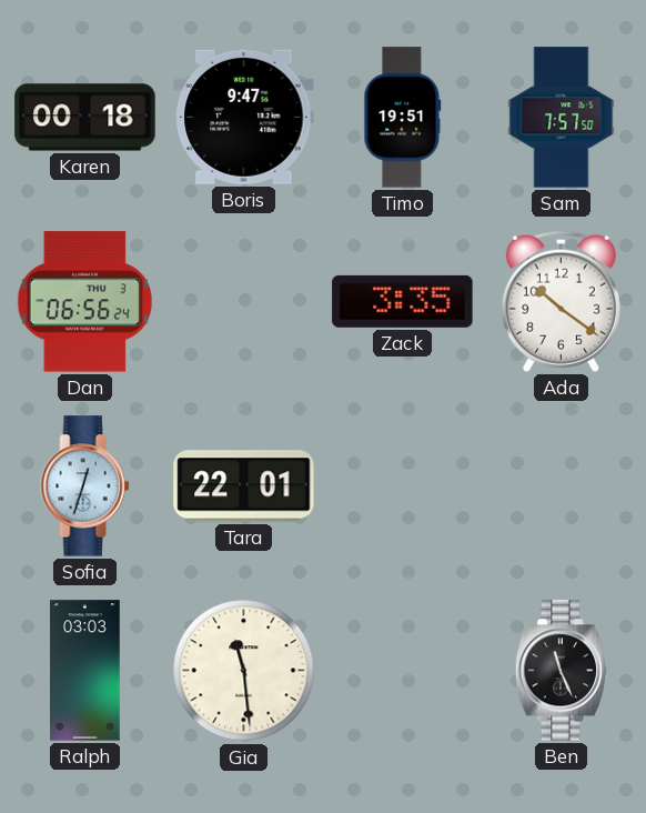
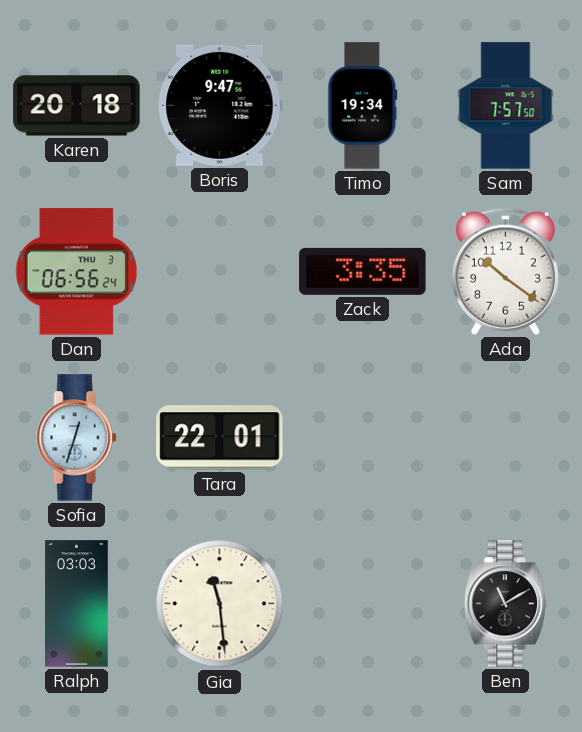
Karen: 00:18 -> 20:18
Timo: 19:51 -> 19:34
Ben: 11:26 -> 11:10
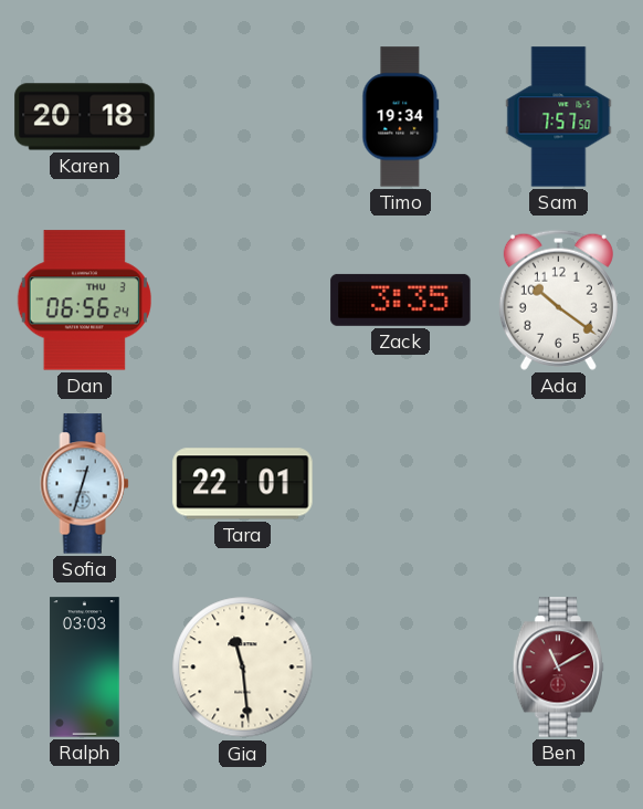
Boris: 9:47 -> none
Ben dial: black -> burgundy
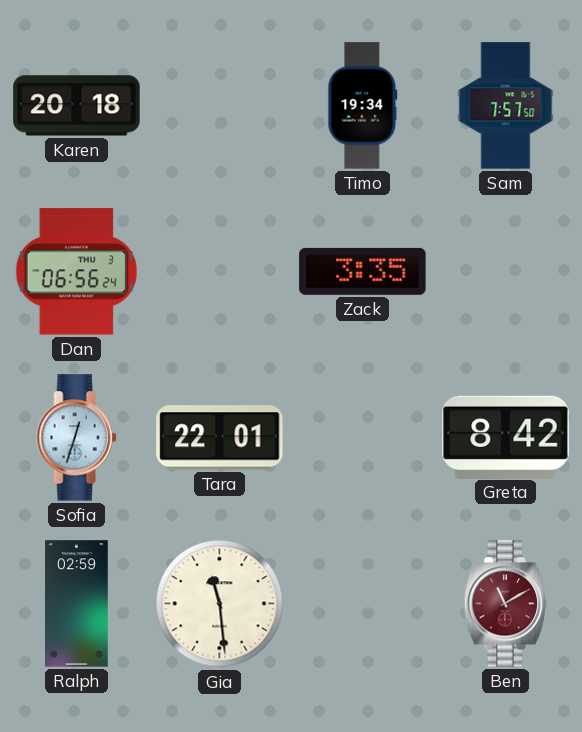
Ada: 10:21 -> none
Greta: none -> 8:42
Ralph: 03:03 -> 02:59
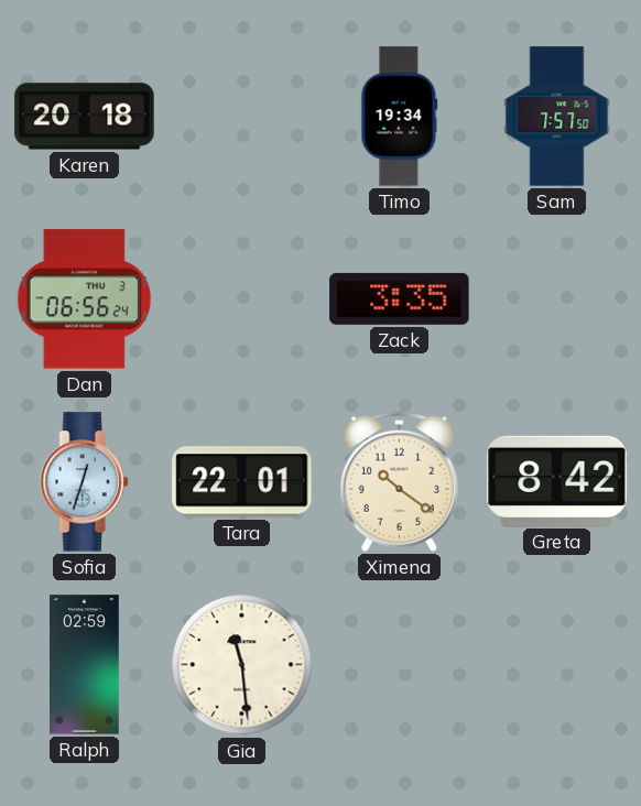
Ximena: none -> 10:21
Ben: 11:10 -> none
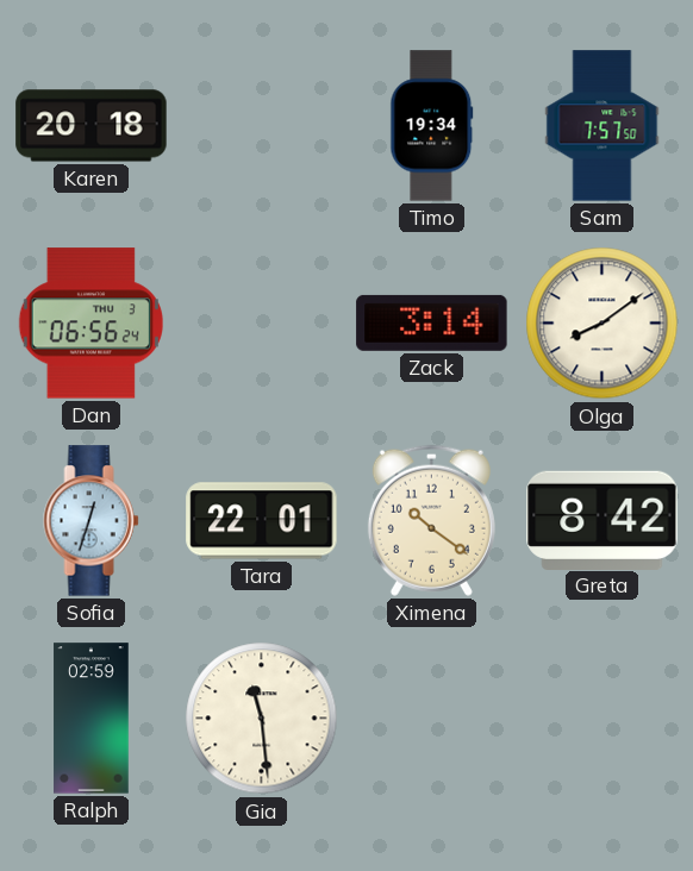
Zack: 3:35 -> 3:14
Olga: none -> 8:09
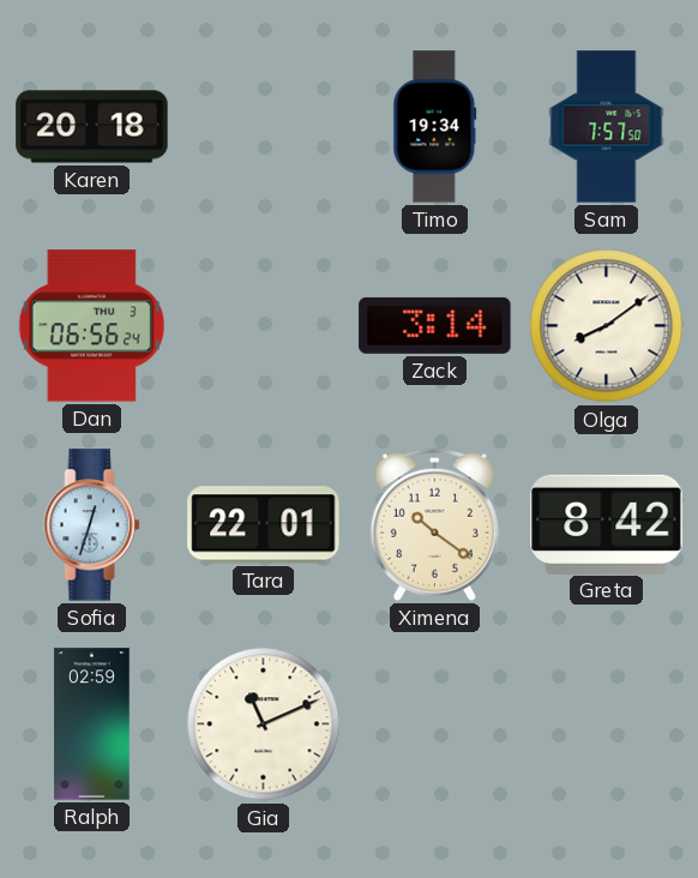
Gia: 11:29 -> 11:11
